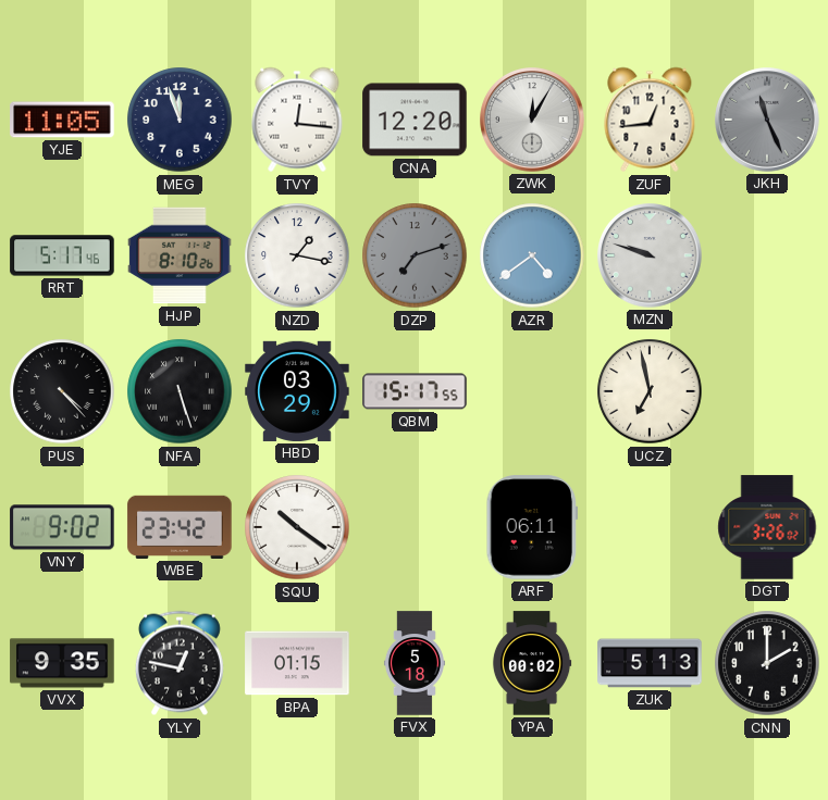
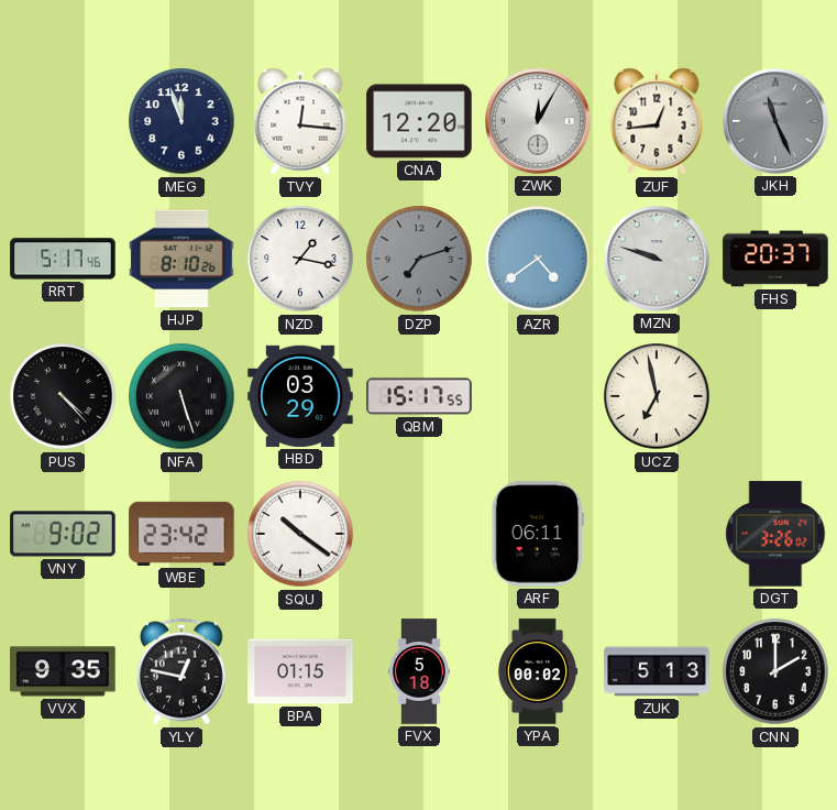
YJE: 11:05 -> none
FHS: none -> 20:37
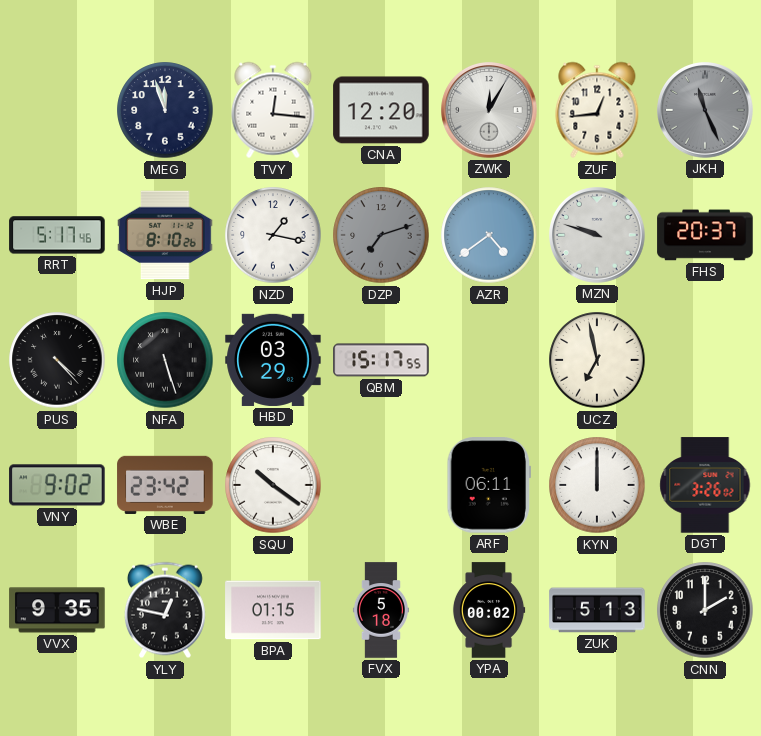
KYN: none -> 12:00
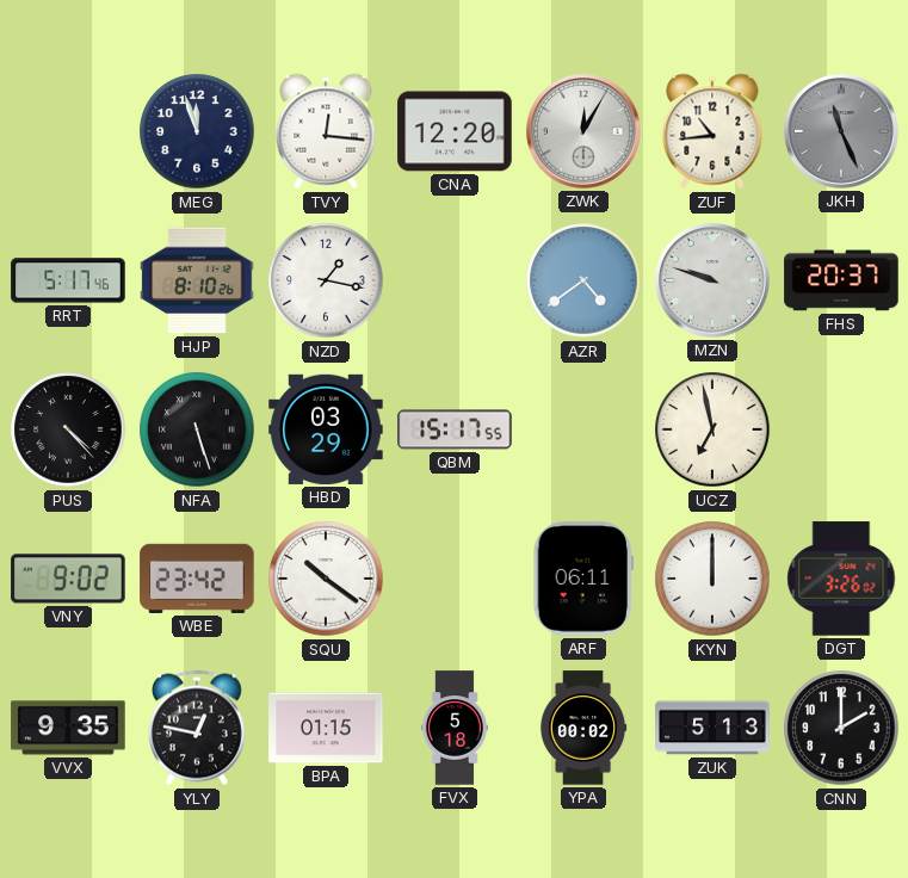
ZUF: 12:44 -> 10:44
DZP: 7:12 -> none
